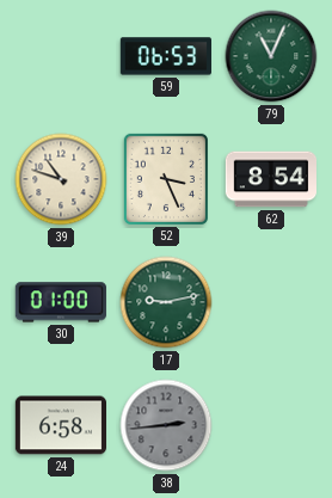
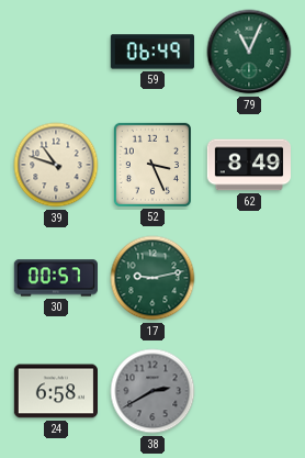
59: 06:53 -> 06:49
62: 8:54 -> 8:49
30: 01:00 -> 00:57
38: 2:44 -> 2:40
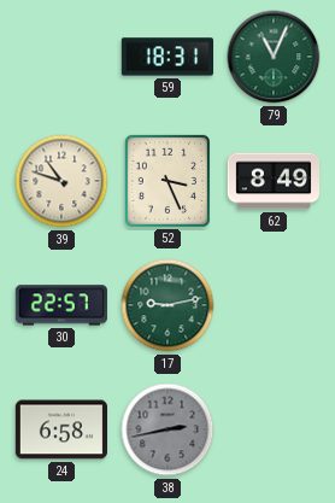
59: 06:49 -> 18:31
30: 00:57 -> 22:57
38: 2:40 -> 2:43
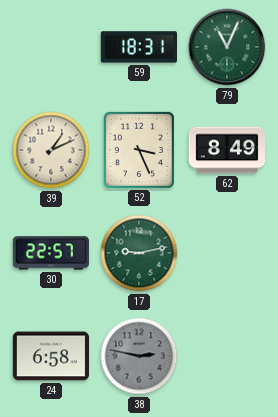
39: 10:48 -> 1:11
38: 2:43 -> 2:47
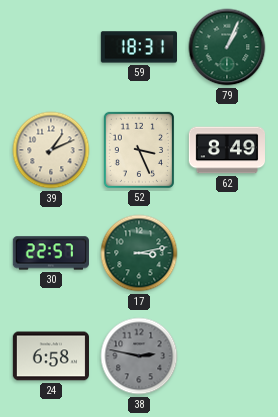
79: 11:04 -> 1:04
17: 9:13 -> 3:13
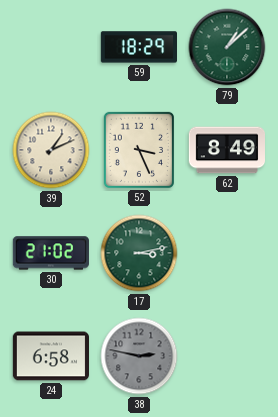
59: 18:31 -> 18:29
79: 1:04 -> 1:08
30: 22:57 -> 21:02
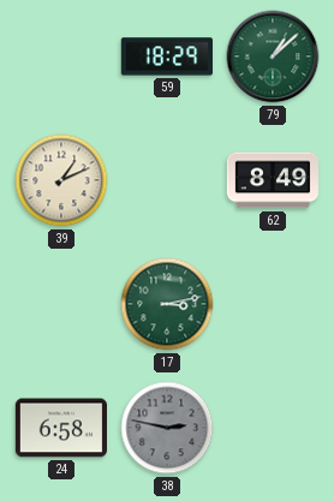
52: 3:26 -> none
30: 21:02 -> none
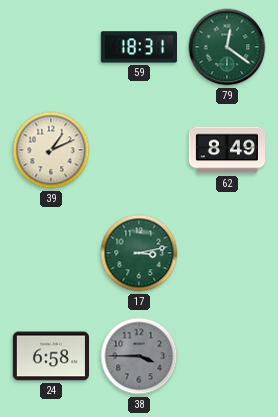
59: 18:29 -> 18:31
79: 1:08 -> 12:21
38: 2:47 -> 3:45
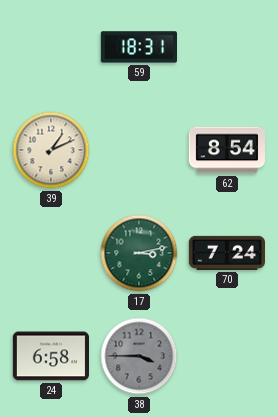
79: 12:21 -> none
62: 8:49 -> 8:54
70: none -> 7:24
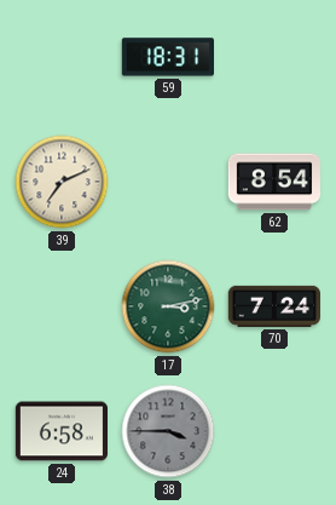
39: 1:11 -> 7:11
